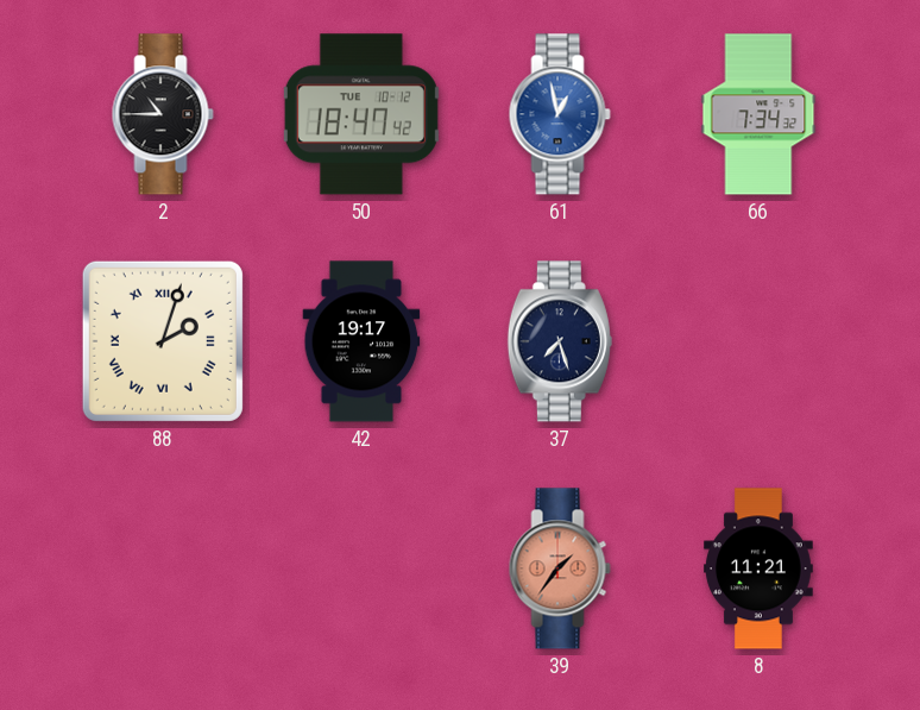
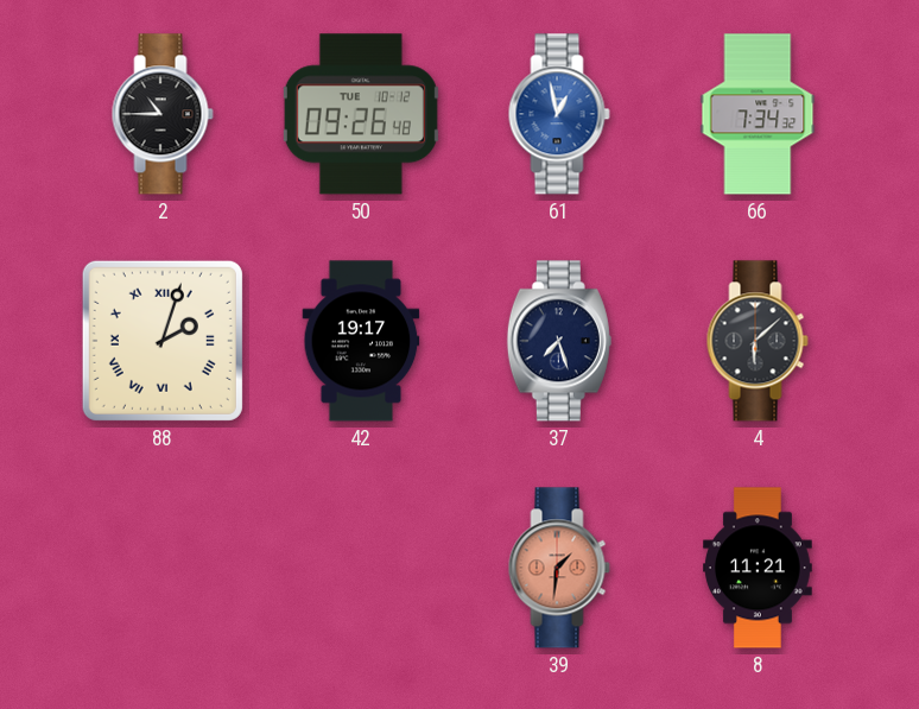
50: 18:47 -> 09:26
4: none -> 6:08
39: 1:36 -> 1:31
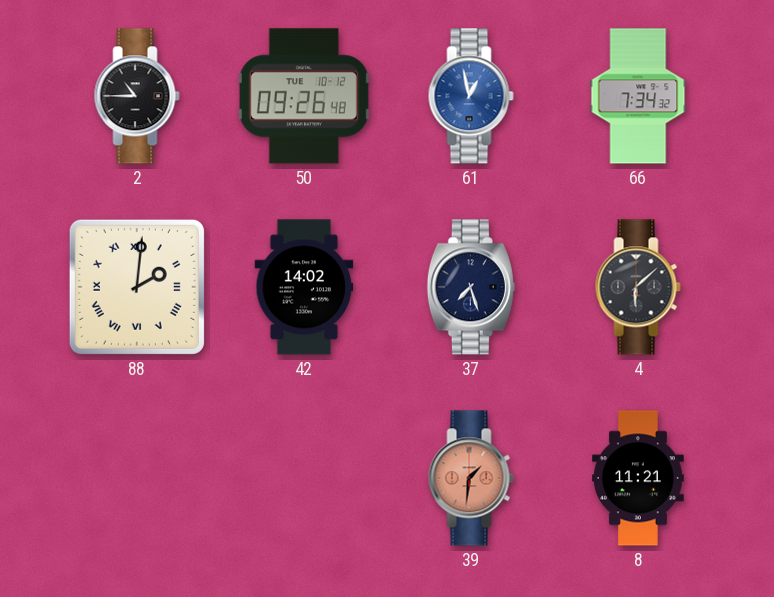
88: 2:03 -> 2:01
42: 19:17 -> 14:02
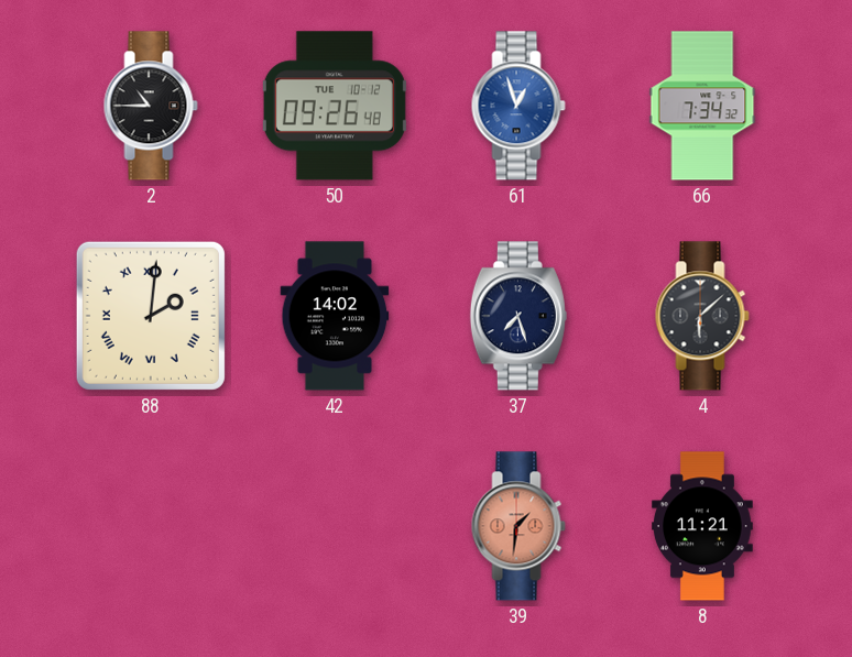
61: 12:58 -> 12:57
